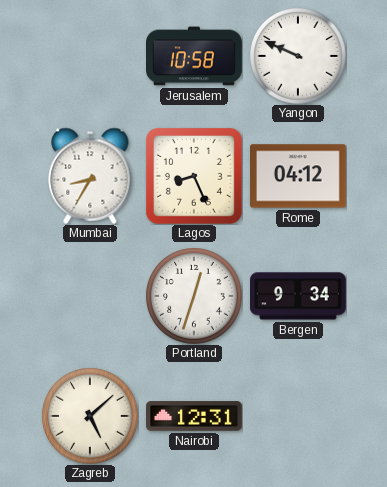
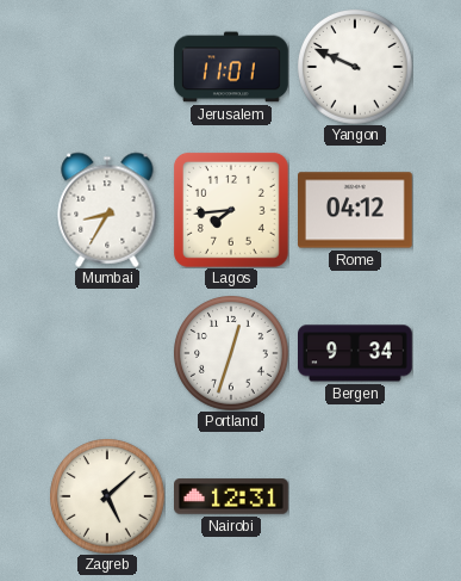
Jerusalem: 10:58 -> 11:01
Lagos: 8:26 -> 7:44
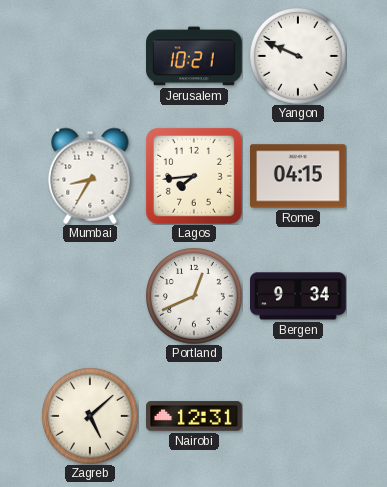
Jerusalem: 11:01 -> 10:21
Rome: 04:12 -> 04:15
Portland: 12:33 -> 12:41
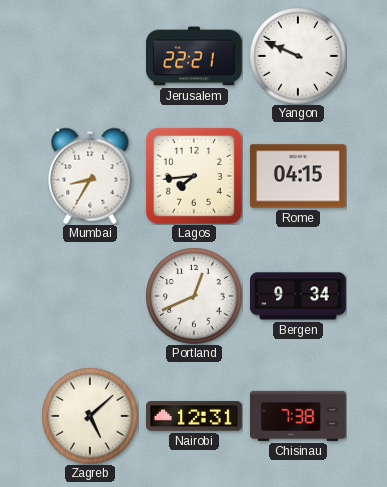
Jerusalem: 10:21 -> 22:21
Chisinau: none -> 7:38
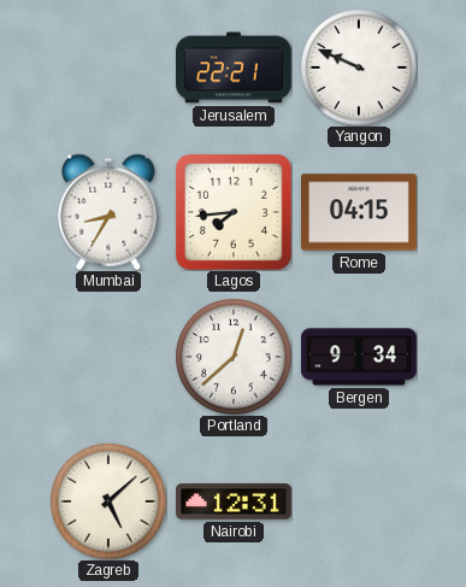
Portland: 12:41 -> 12:38
Chisinau: 7:38 -> none
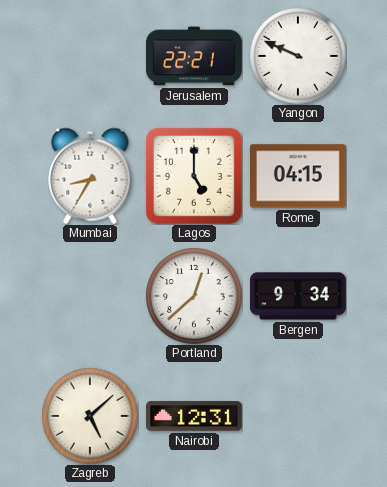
Lagos: 7:44 -> 5:00
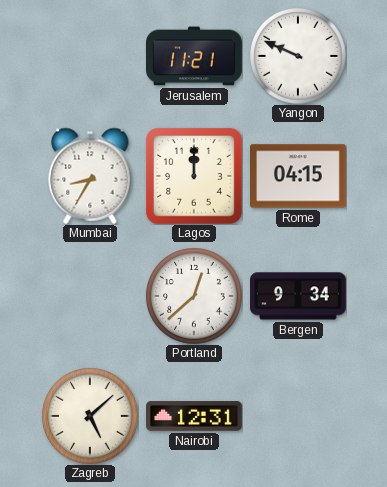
Jerusalem: 22:21 -> 11:21
Lagos: 5:00 -> 12:00
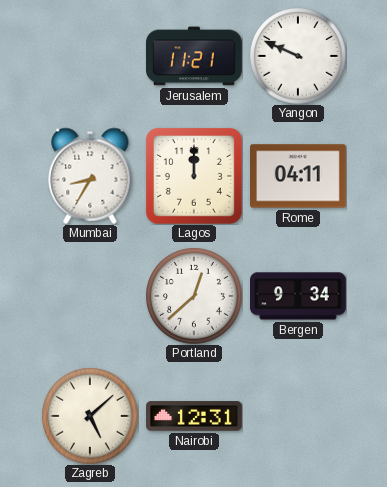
Rome: 04:15 -> 04:11
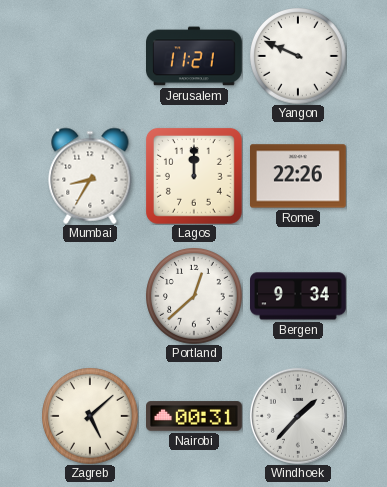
Rome: 04:11 -> 22:26
Nairobi: 12:31 -> 00:31
Windhoek: none -> 1:37
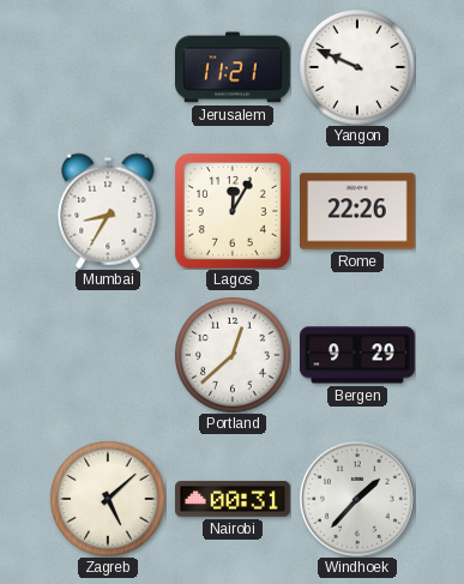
Lagos: 12:00 -> 12:05
Bergen: 9:34 -> 9:29
